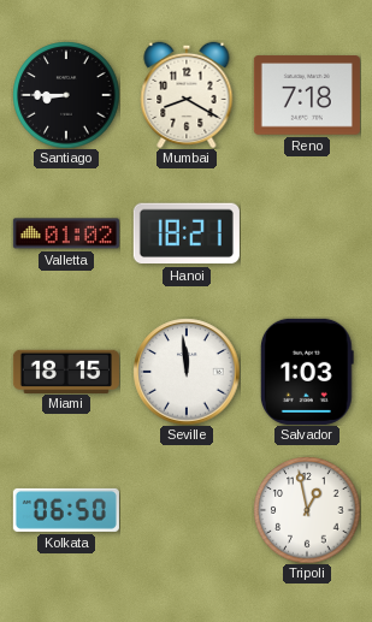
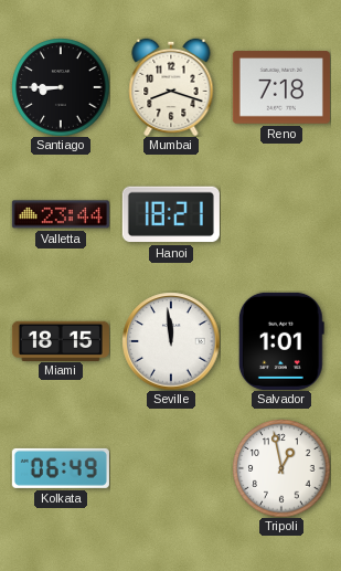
Mumbai: 8:20 -> 8:18
Valletta: 01:02 -> 23:44
Salvador: 1:03 -> 1:01
Kolkata: 06:50 -> 06:49
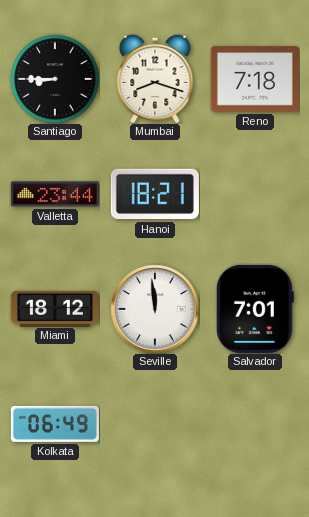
Miami: 18:15 -> 18:12
Salvador: 1:01 -> 7:01
Tripoli: 12:58 -> none
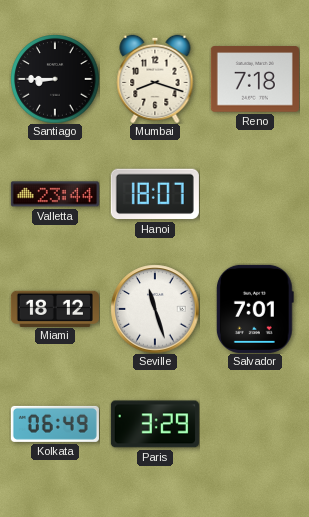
Hanoi: 18:21 -> 18:07
Seville: 11:59 -> 11:27
Paris: none -> 3:29
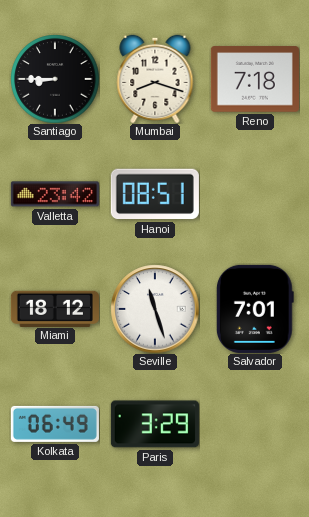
Valletta: 23:44 -> 23:42
Hanoi: 18:07 -> 08:51
